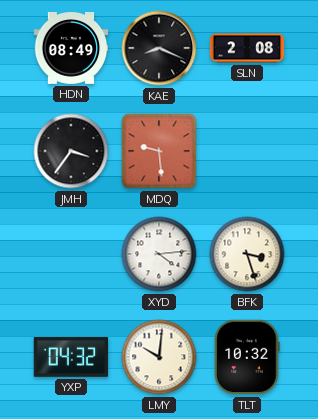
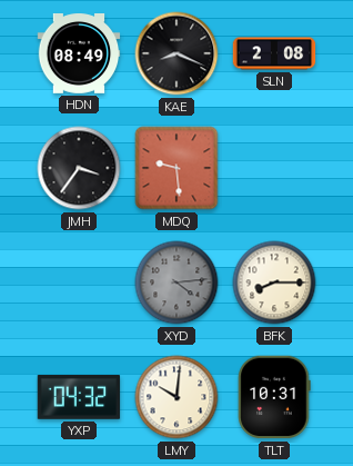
XYD dial: white -> grey
BFK: 3:27 -> 8:15
TLT: 10:32 -> 10:31
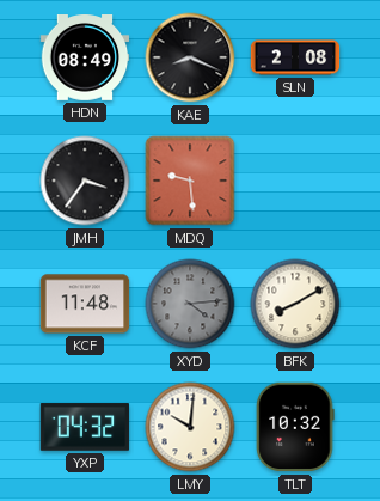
KCF: none -> 11:48
BFK: 8:15 -> 8:10
TLT: 10:31 -> 10:32
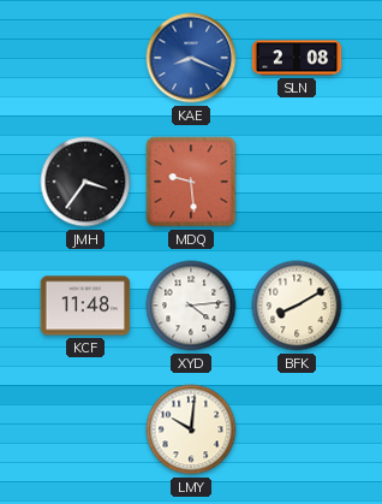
HDN: 08:49 -> none
KAE dial: black -> blue
XYD dial: grey -> white
YXP: 04:32 -> none
TLT: 10:32 -> none
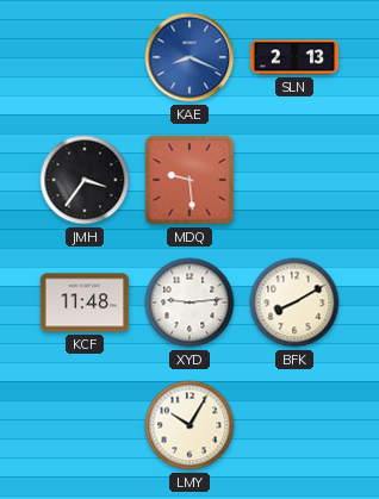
SLN: 2:08 -> 2:13
XYD: 4:14 -> 9:14
LMY: 10:01 -> 10:05
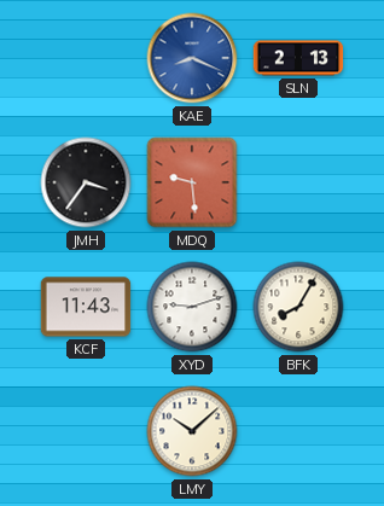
KCF: 11:48 -> 11:43
XYD: 9:14 -> 9:12
BFK: 8:10 -> 8:05
LMY: 10:05 -> 10:08
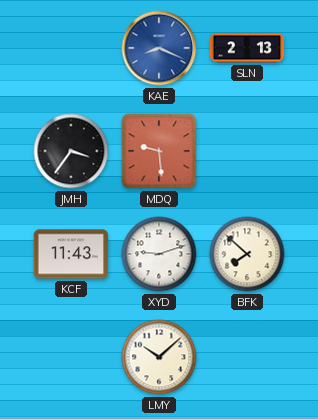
BFK: 8:05 -> 7:52
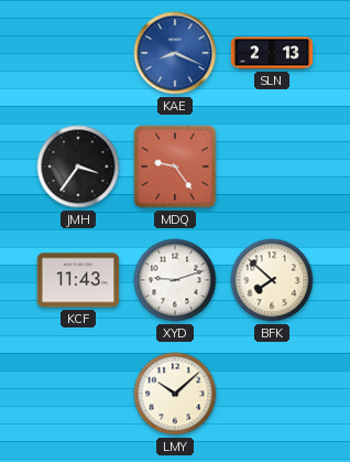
MDQ: 9:29 -> 9:24
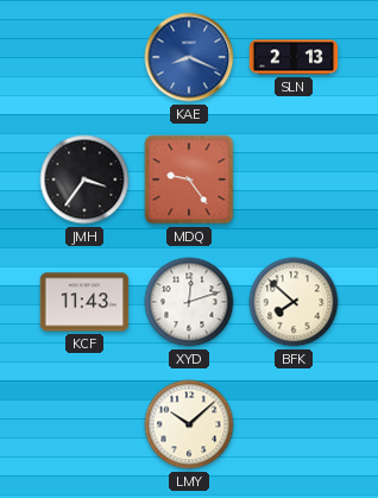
XYD: 9:12 -> 12:12
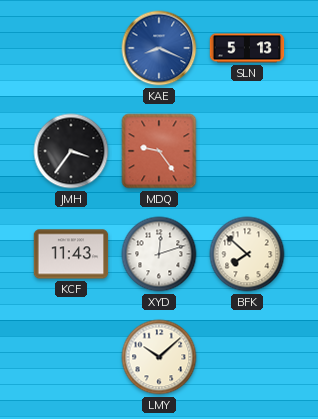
SLN: 2:13 -> 5:13
